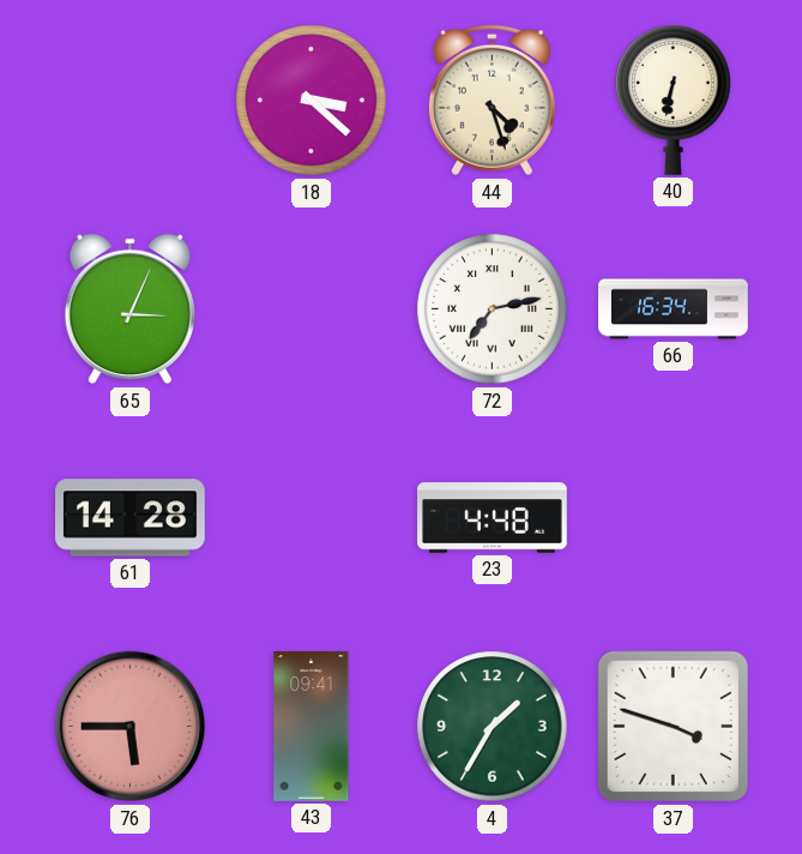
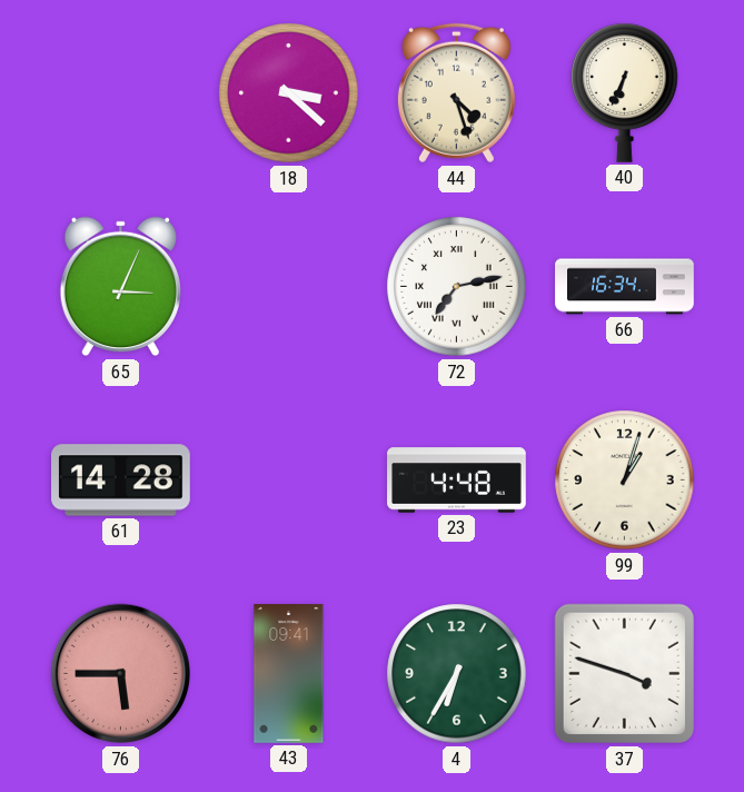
40: 6:32 -> 6:34
99: none -> 1:03
4: 1:35 -> 6:35
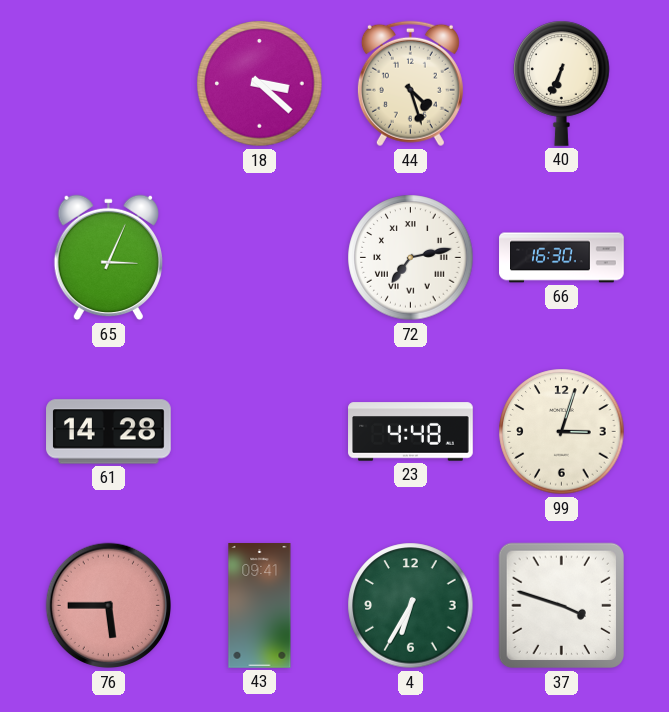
66: 16:34 -> 16:30
99: 1:03 -> 3:03
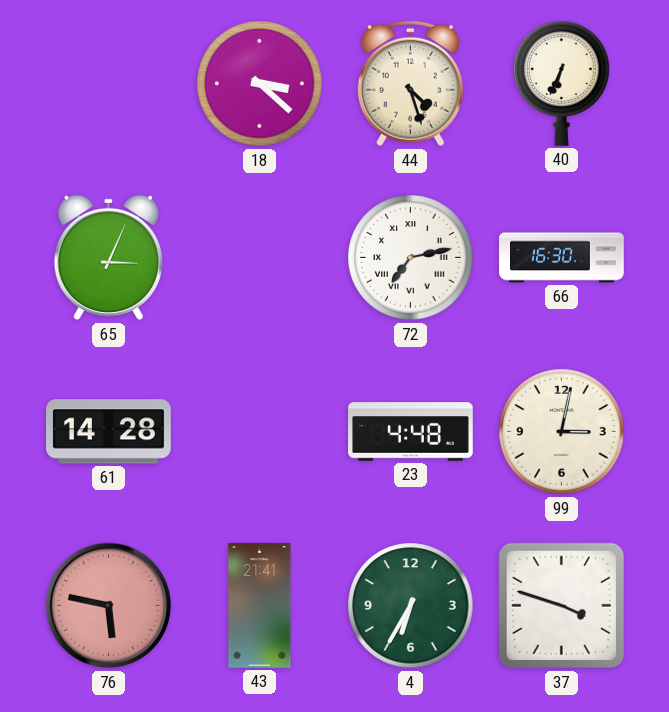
99: 3:03 -> 3:02
76: 5:45 -> 5:47
43: 09:41 -> 21:41
